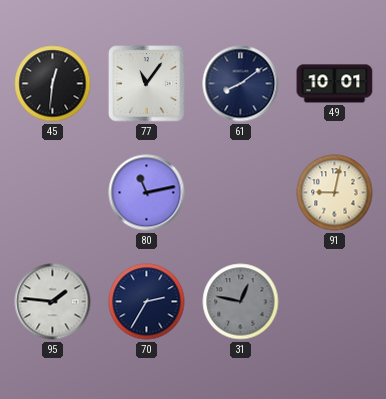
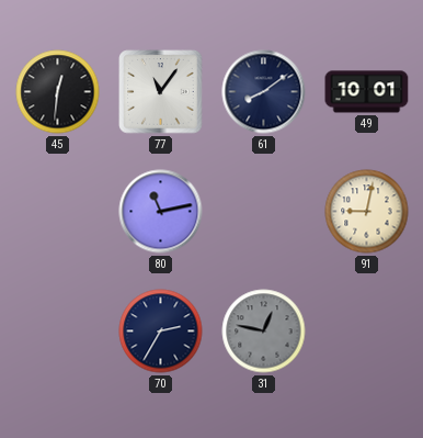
95: 1:46 -> none
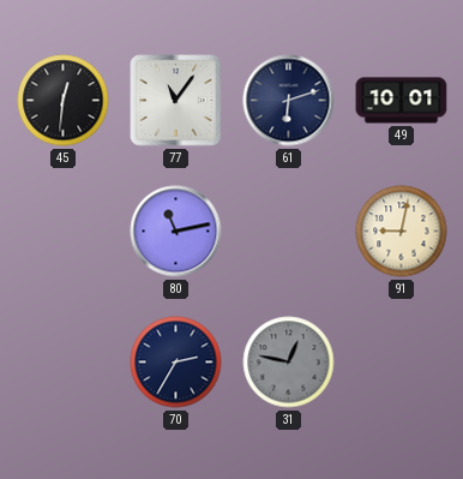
61: 8:09 -> 6:12
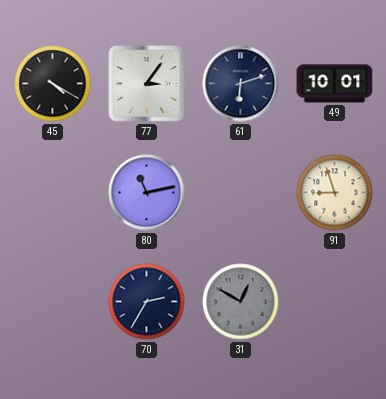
45: 12:31 -> 4:20
77: 11:06 -> 3:06
91: 9:02 -> 8:57
31: 12:47 -> 12:50
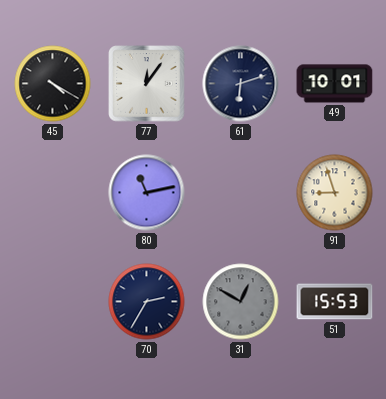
77: 3:06 -> 12:06
51: none -> 15:53
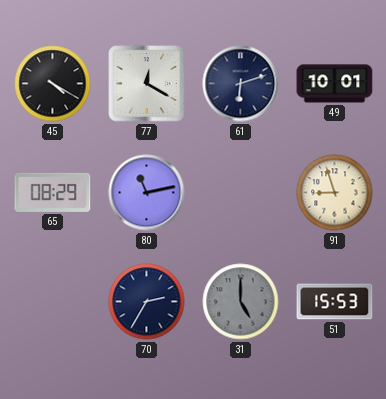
77: 12:06 -> 12:20
65: none -> 08:29
31: 12:50 -> 5:00
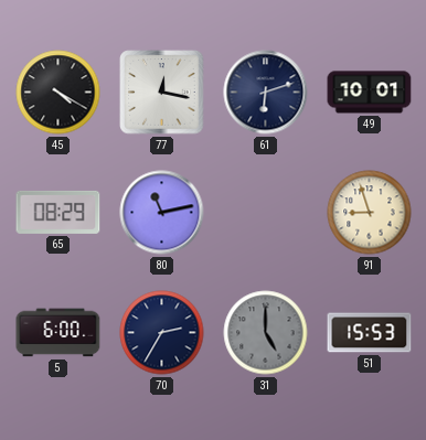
77: 12:20 -> 12:17
5: none -> 6:00
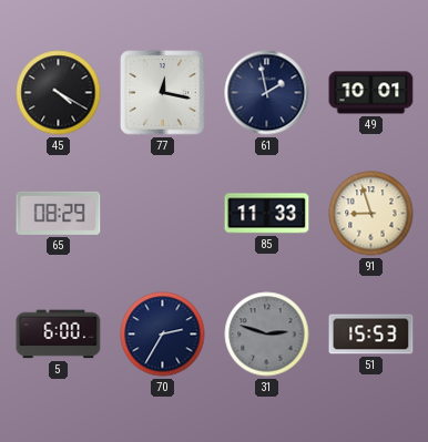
61: 6:12 -> 1:58
80: 11:13 -> none
85: none -> 11:33
31: 5:00 -> 2:48
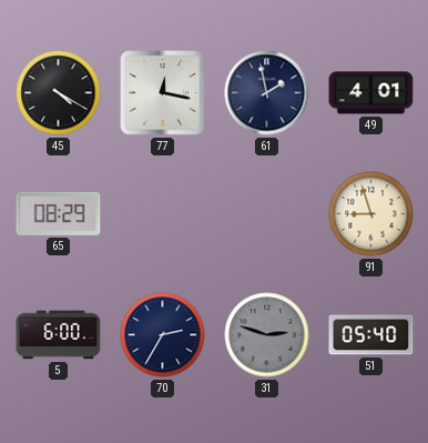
49: 10:01 -> 4:01
85: 11:33 -> none
51: 15:53 -> 05:40
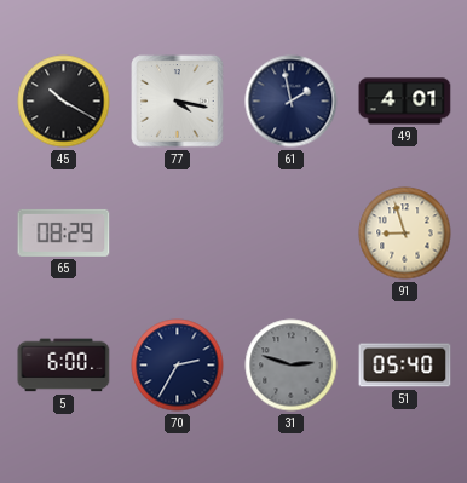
45: 4:20 -> 10:20
77: 12:17 -> 4:17
